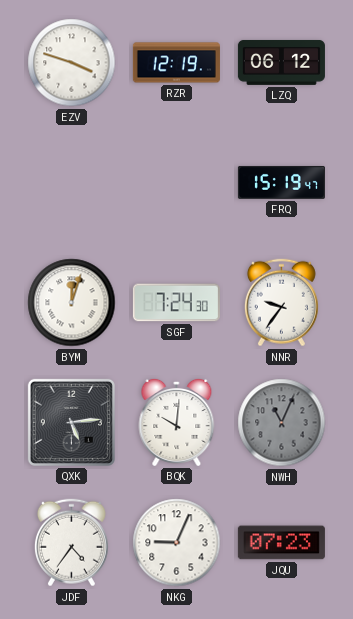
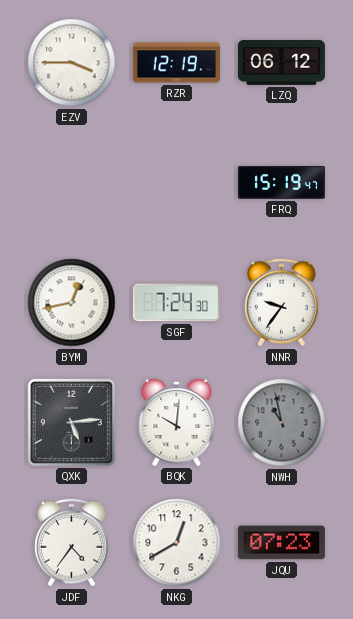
EZV: 3:48 -> 3:45
BYM: 12:03 -> 12:43
NWH: 11:04 -> 10:58
NKG: 9:04 -> 12:40
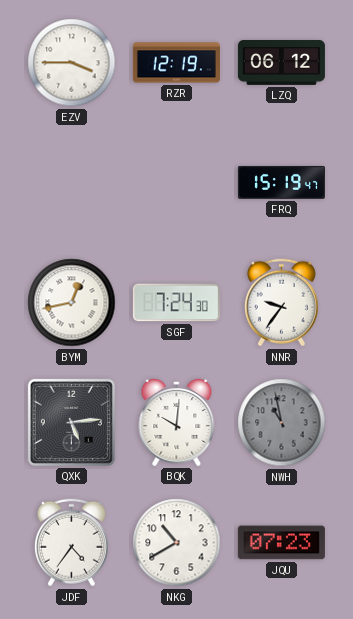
NKG: 12:40 -> 10:40
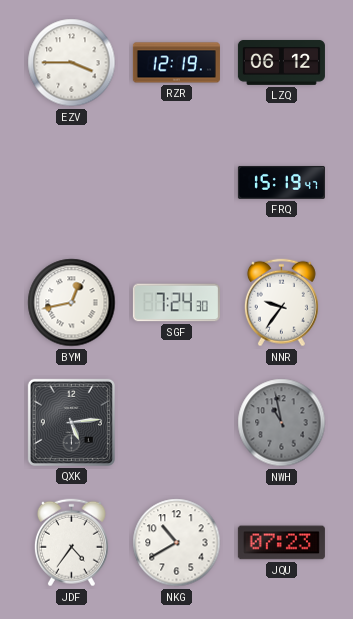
BQK: 10:01 -> none
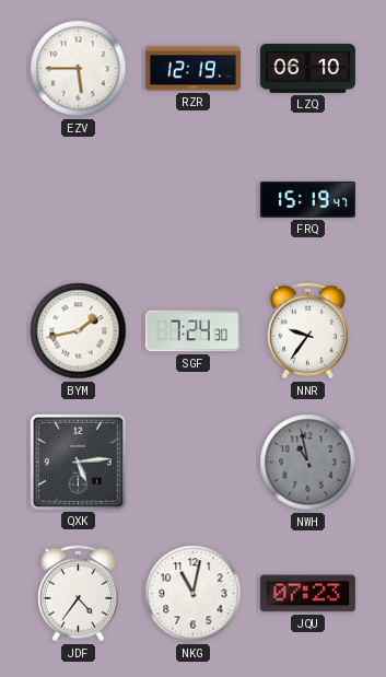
EZV: 3:45 -> 5:45
LZQ: 06:12 -> 06:10
BYM: 12:43 -> 1:43
NKG: 10:40 -> 11:02
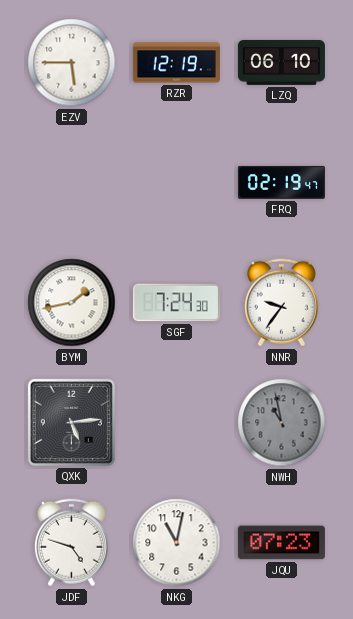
FRQ: 15:19 -> 02:19
JDF: 4:36 -> 4:48
